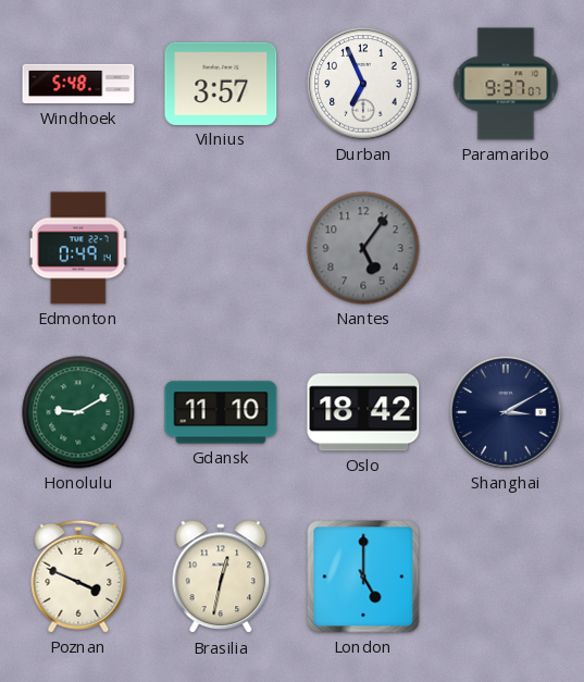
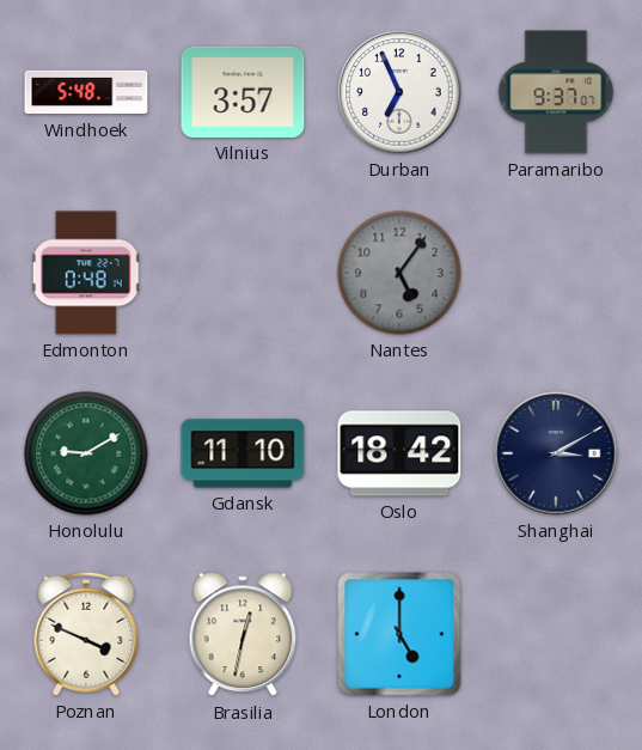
Edmonton: 0:49 -> 0:48
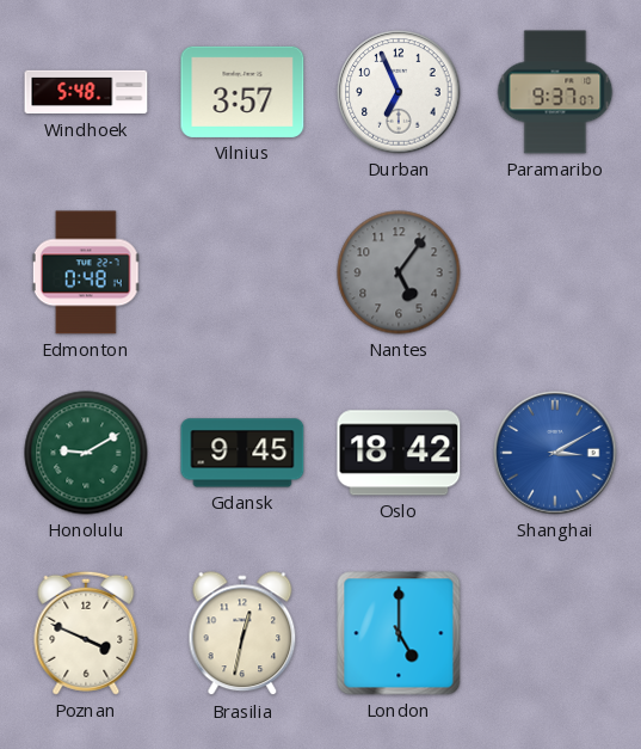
Gdansk: 11:10 -> 9:45
Shanghai dial: navy -> blue
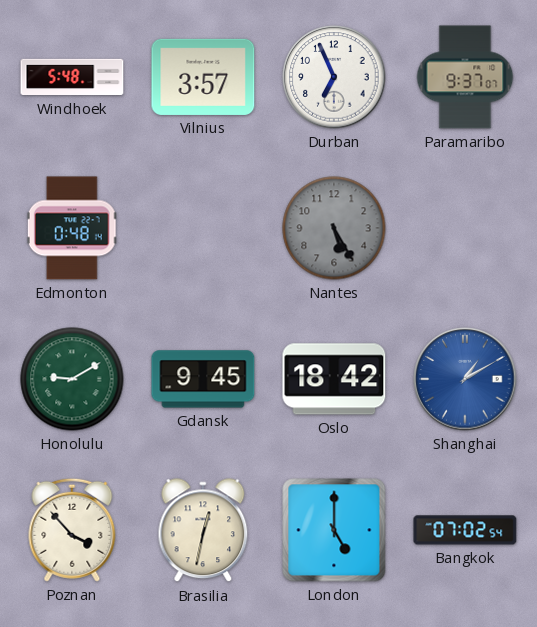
Nantes: 5:06 -> 5:25
Shanghai: 3:10 -> 1:10
Poznan: 3:49 -> 3:53
Bangkok: none -> 07:02
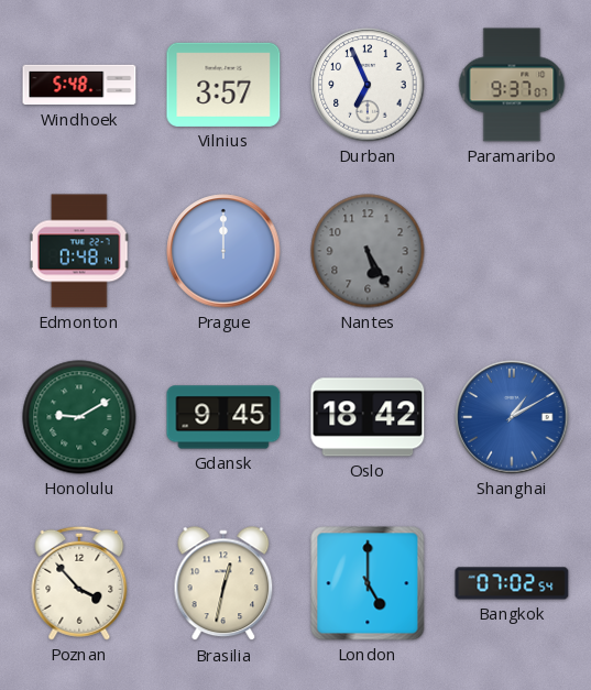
Prague: none -> 12:00
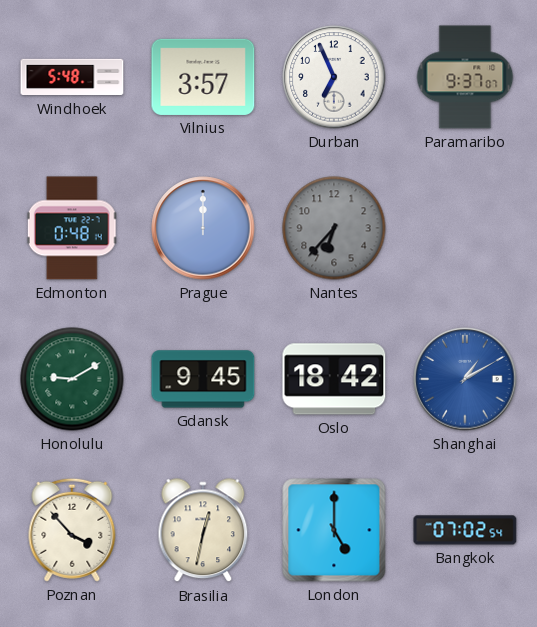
Nantes: 5:25 -> 6:37
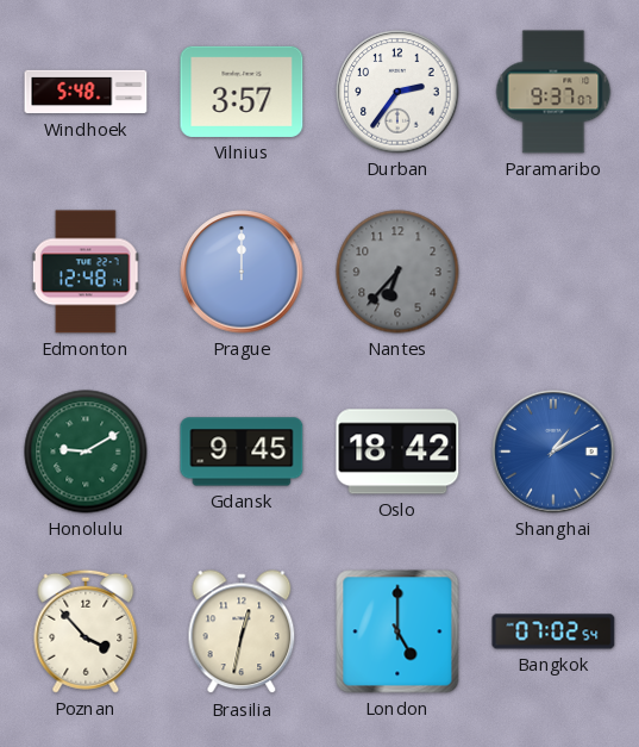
Durban: 6:56 -> 2:36
Edmonton: 0:48 -> 12:48
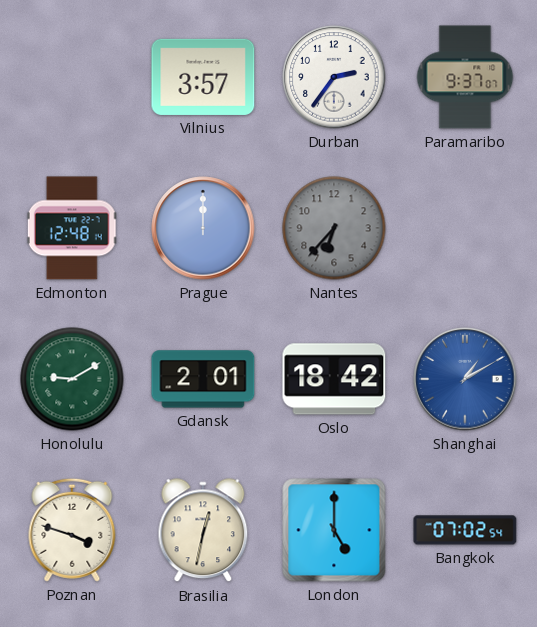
Windhoek: 5:48 -> none
Gdansk: 9:45 -> 2:01
Poznan: 3:53 -> 3:48
